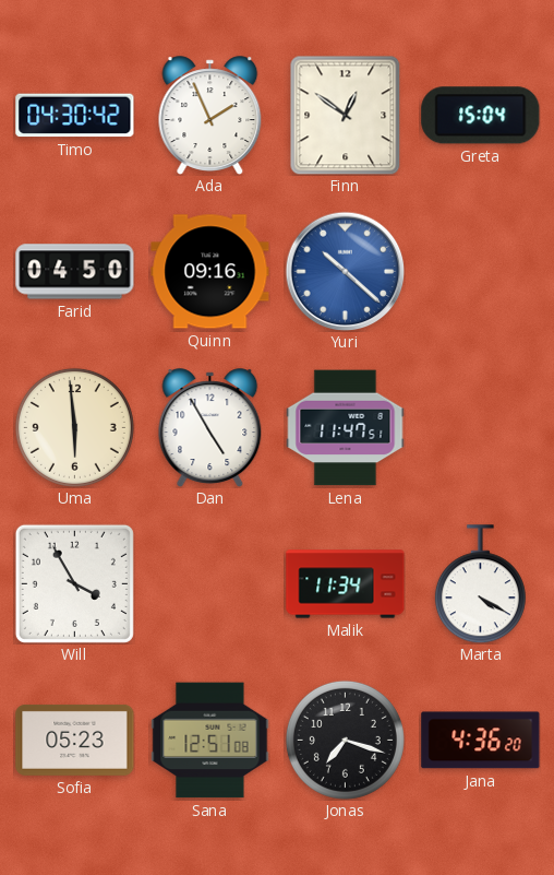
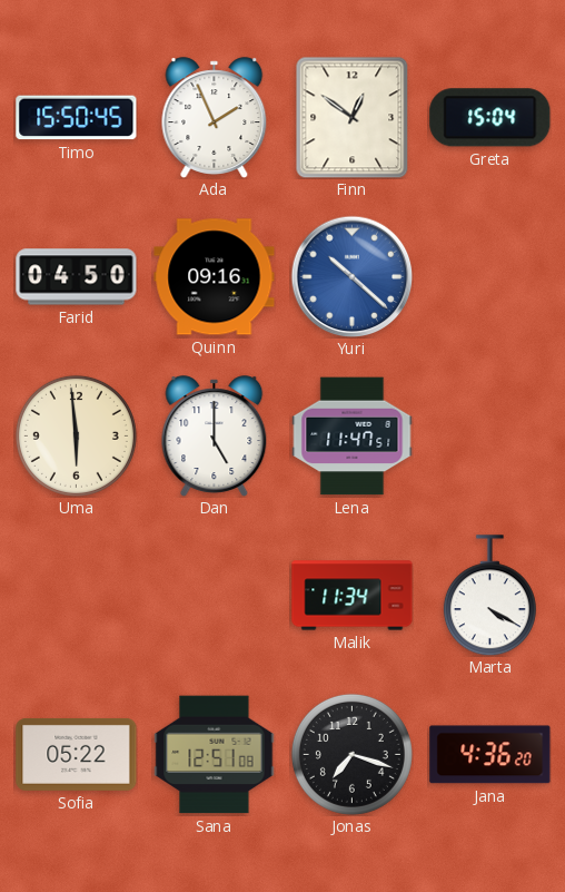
Timo: 04:30 -> 15:50
Dan: 4:55 -> 5:00
Will: 3:55 -> none
Sofia: 05:23 -> 05:22
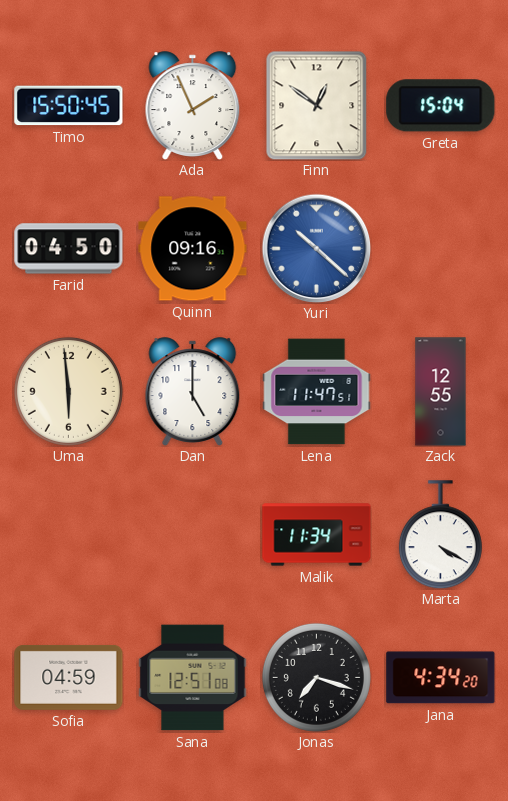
Zack: none -> 12:55
Sofia: 05:22 -> 04:59
Jana: 4:36 -> 4:34
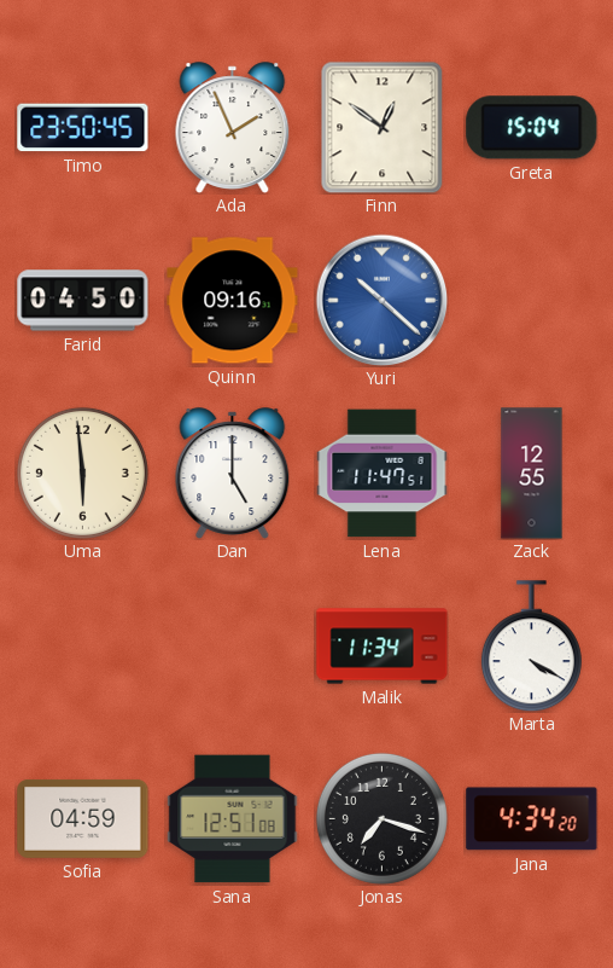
Timo: 15:50 -> 23:50
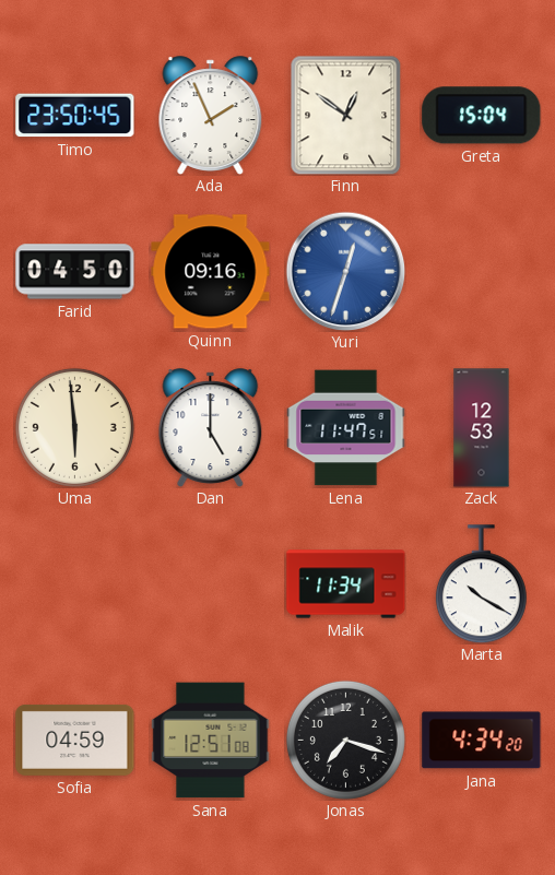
Yuri: 10:22 -> 12:33
Zack: 12:55 -> 12:53
Marta: 4:20 -> 10:20
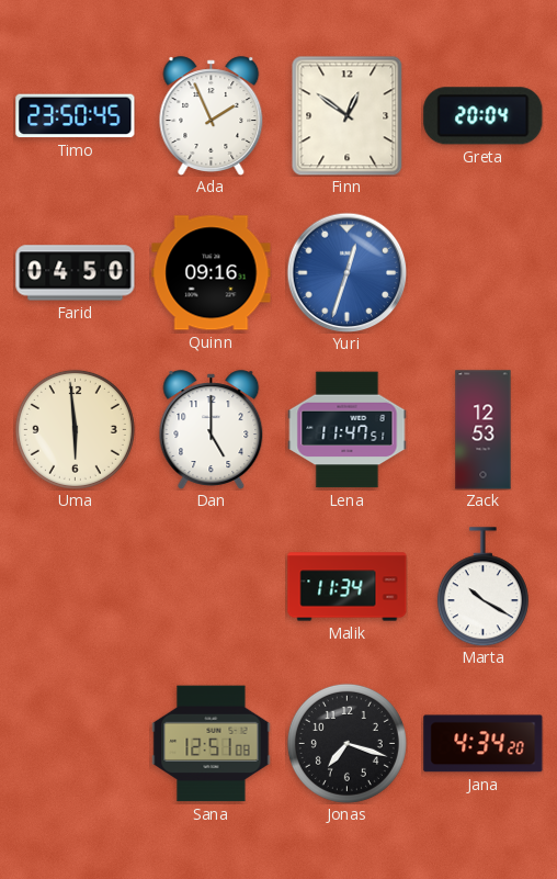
Greta: 15:04 -> 20:04
Sofia: 04:59 -> none
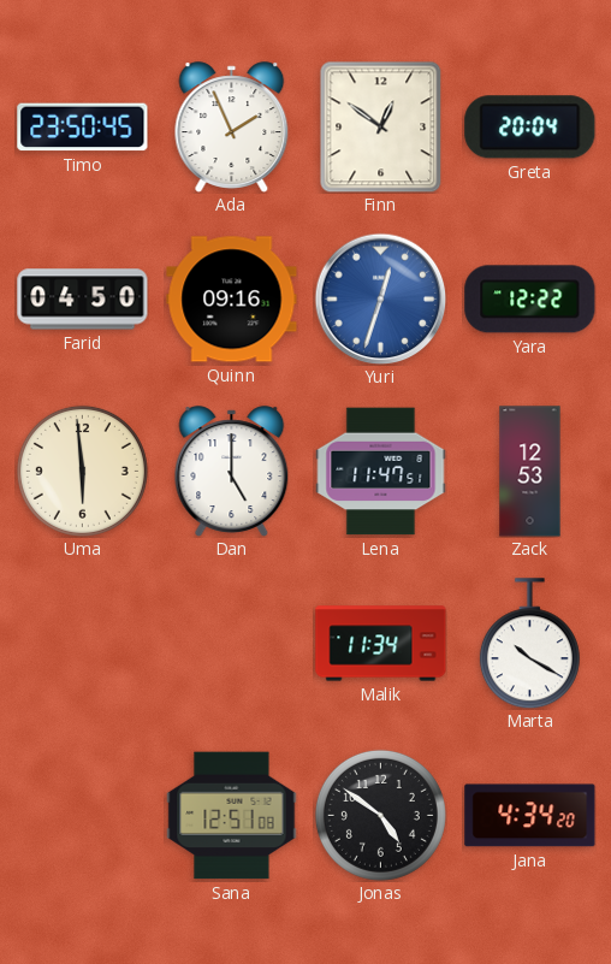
Yara: none -> 12:22
Jonas: 7:18 -> 4:51
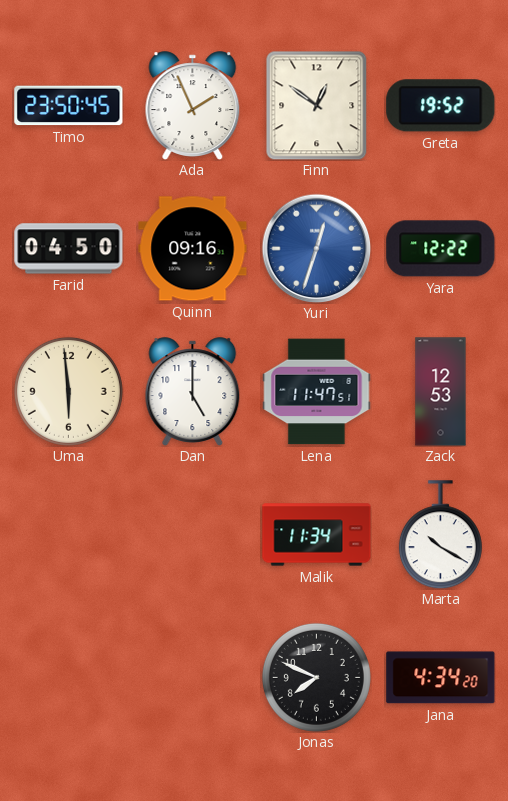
Greta: 20:04 -> 19:52
Sana: 12:51 -> none
Jonas: 4:51 -> 7:49
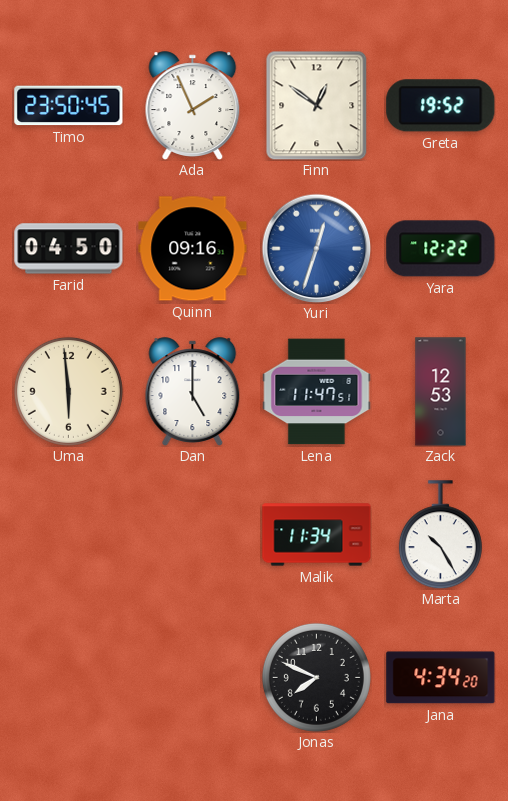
Marta: 10:20 -> 10:25
